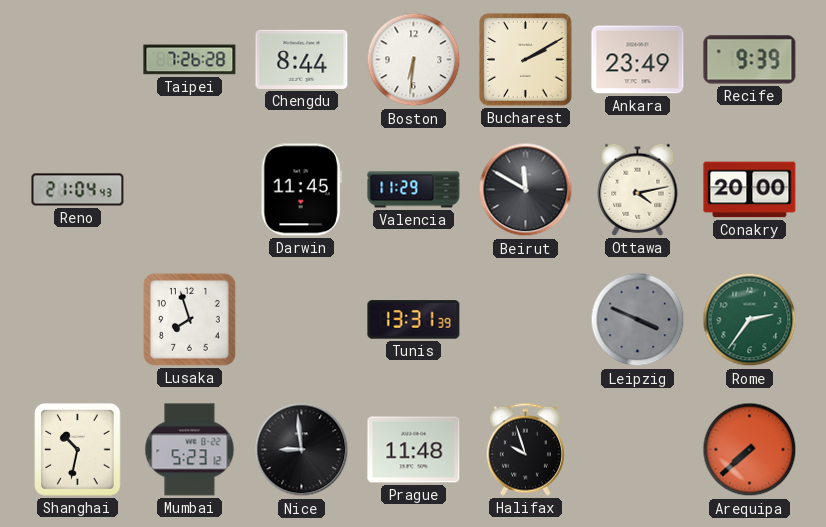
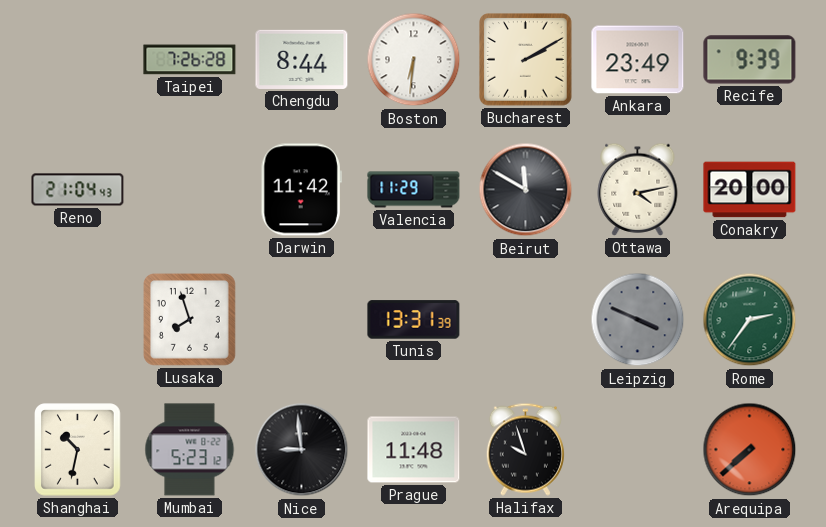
Darwin: 11:45 -> 11:42
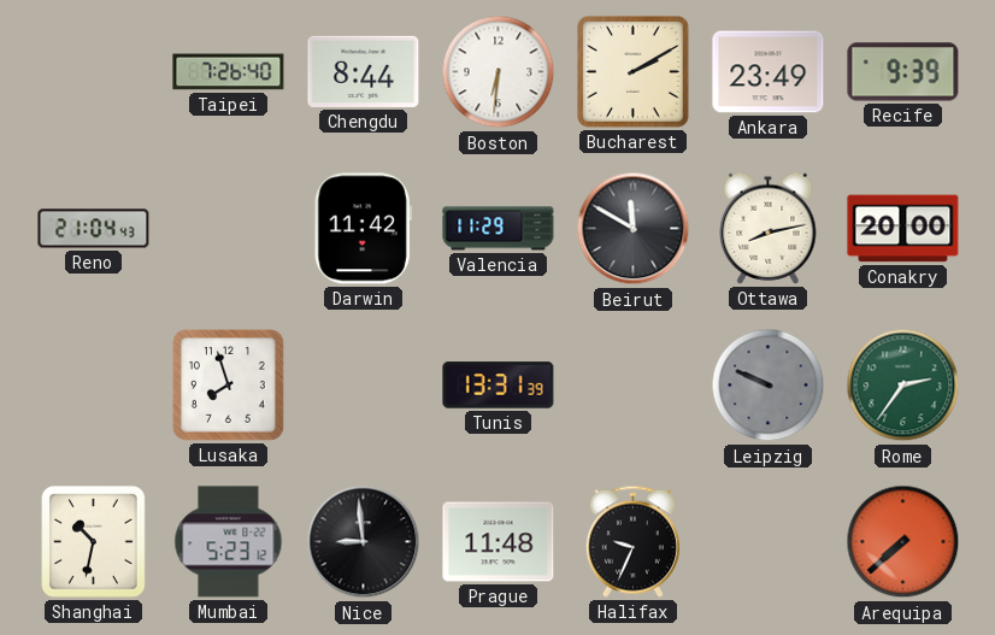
Taipei: 7:26:28 -> 7:26:40
Ottawa: 4:13 -> 8:13
Leipzig: 3:49 -> 9:49
Halifax: 9:57 -> 9:34
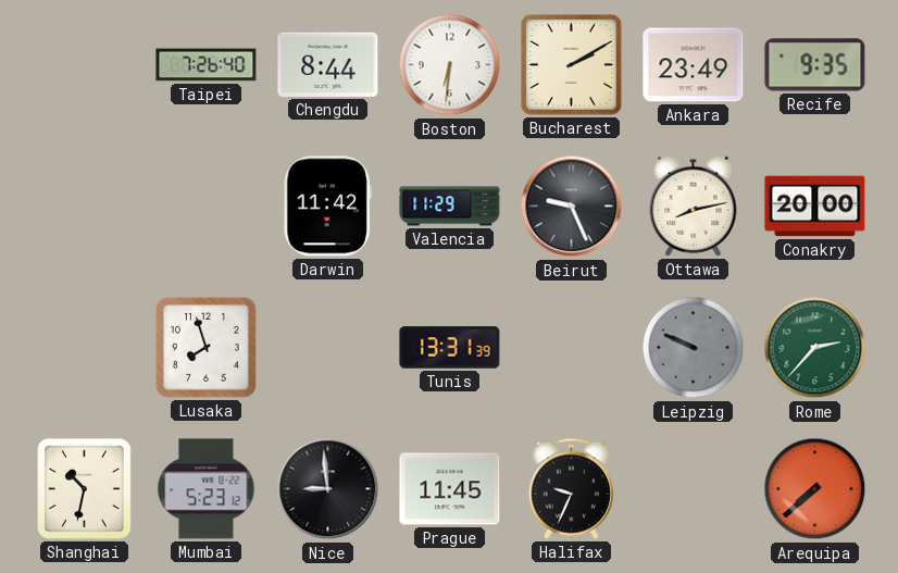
Recife: 9:39 -> 9:35
Reno: 21:04 -> none
Beirut: 11:50 -> 9:26
Rome: 2:36 -> 2:37
Prague: 11:48 -> 11:45
